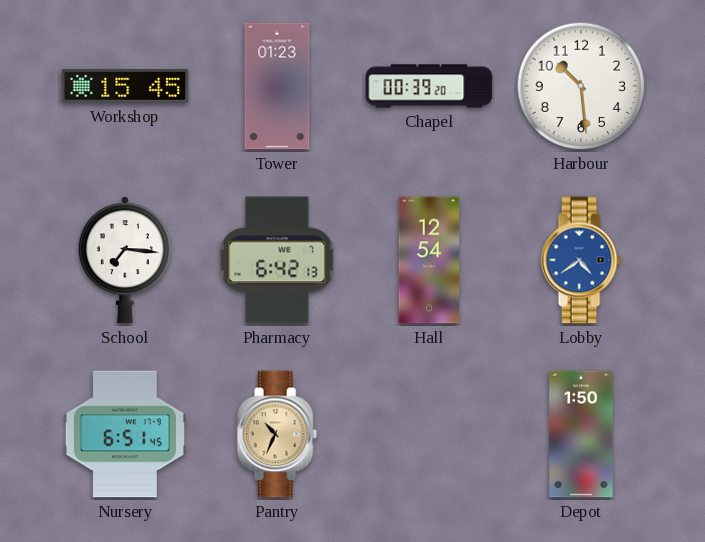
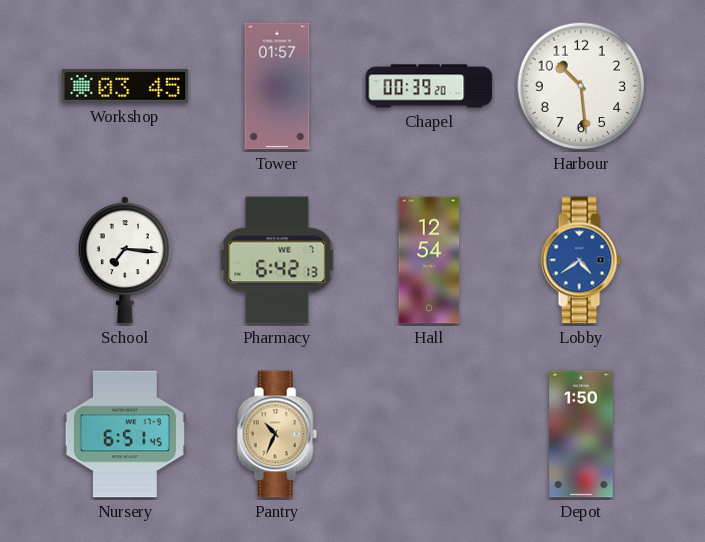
Workshop: 15:45 -> 03:45
Tower: 01:23 -> 01:57
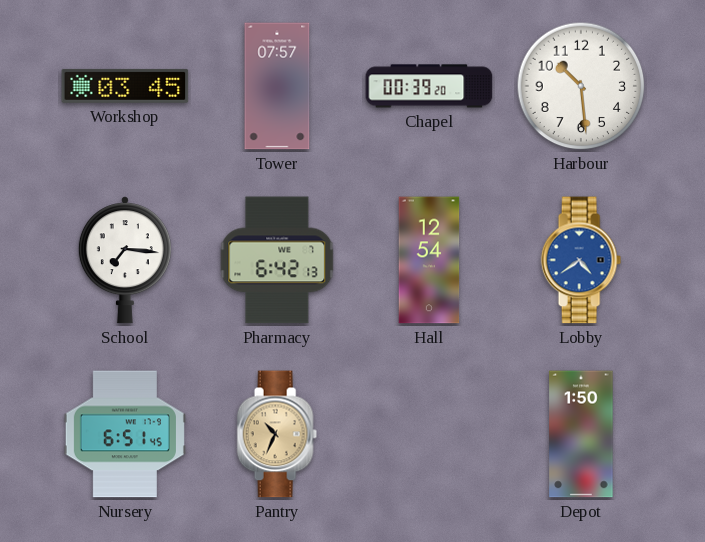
Tower: 01:57 -> 07:57
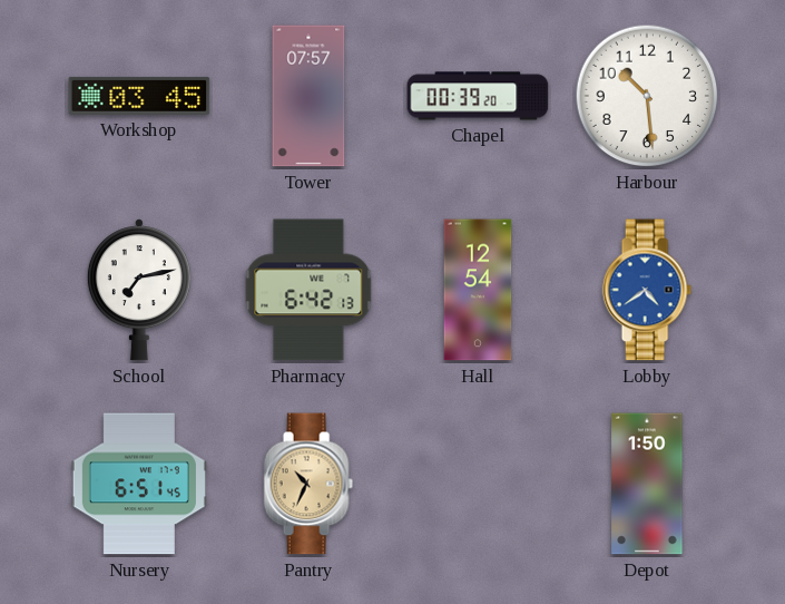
School: 7:16 -> 7:13
